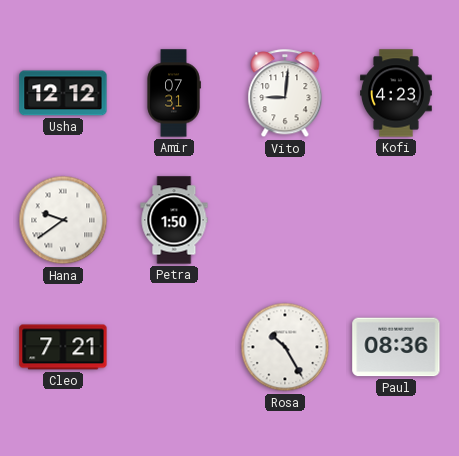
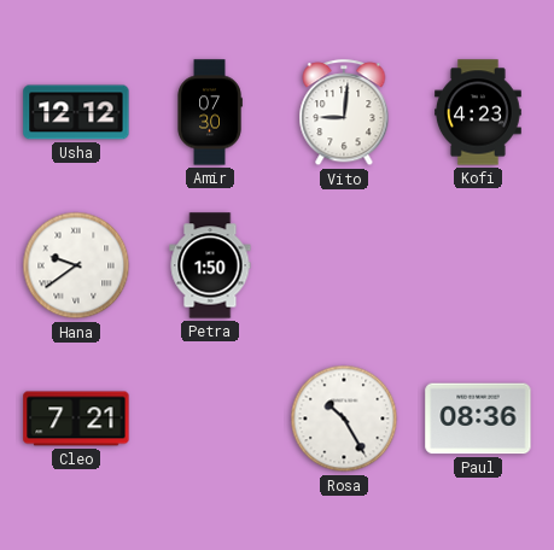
Amir: 07:31 -> 07:30
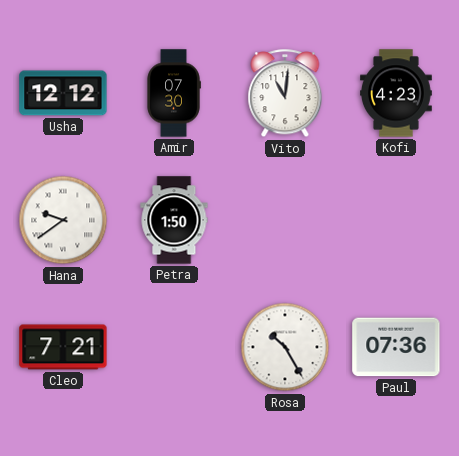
Vito: 9:01 -> 11:01
Paul: 08:36 -> 07:36
